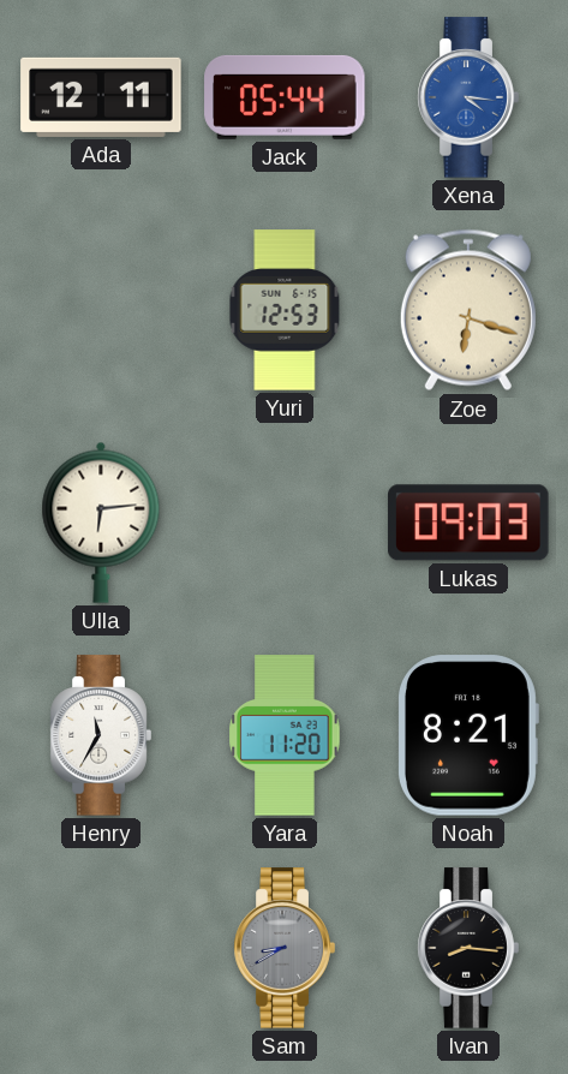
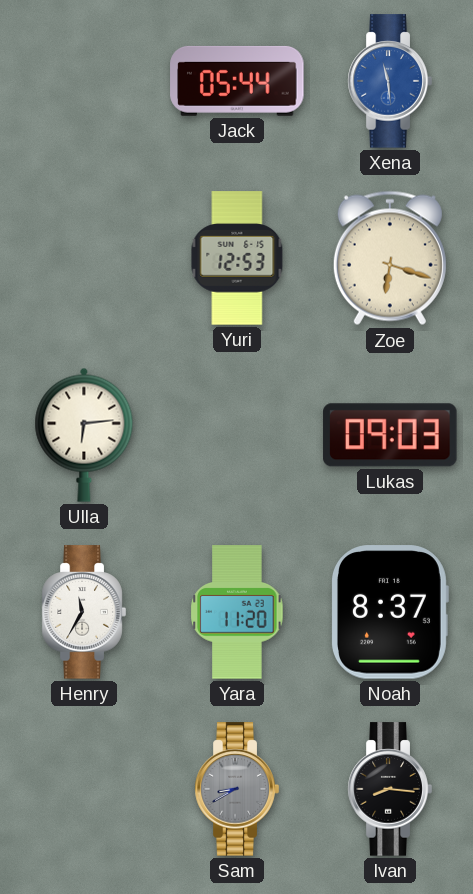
Ada: 12:11 -> none
Xena: 4:16 -> 11:29
Noah: 8:21 -> 8:37
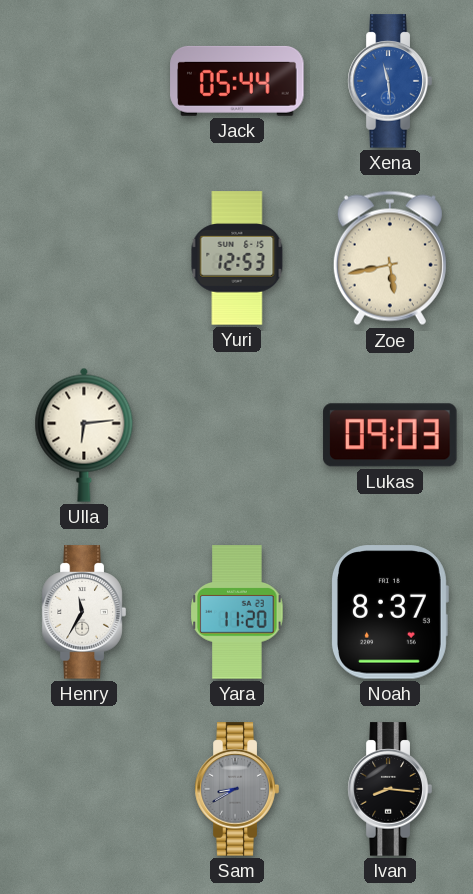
Zoe: 6:18 -> 5:43
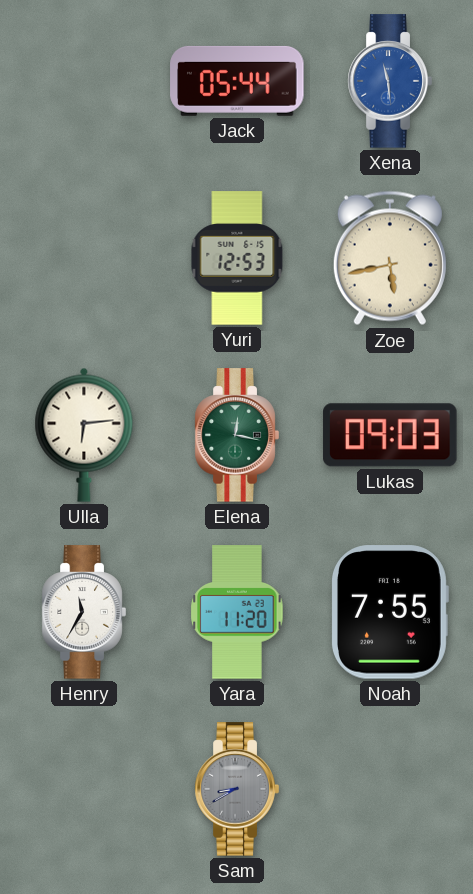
Elena: none -> 12:17
Noah: 8:37 -> 7:55
Ivan: 8:16 -> none
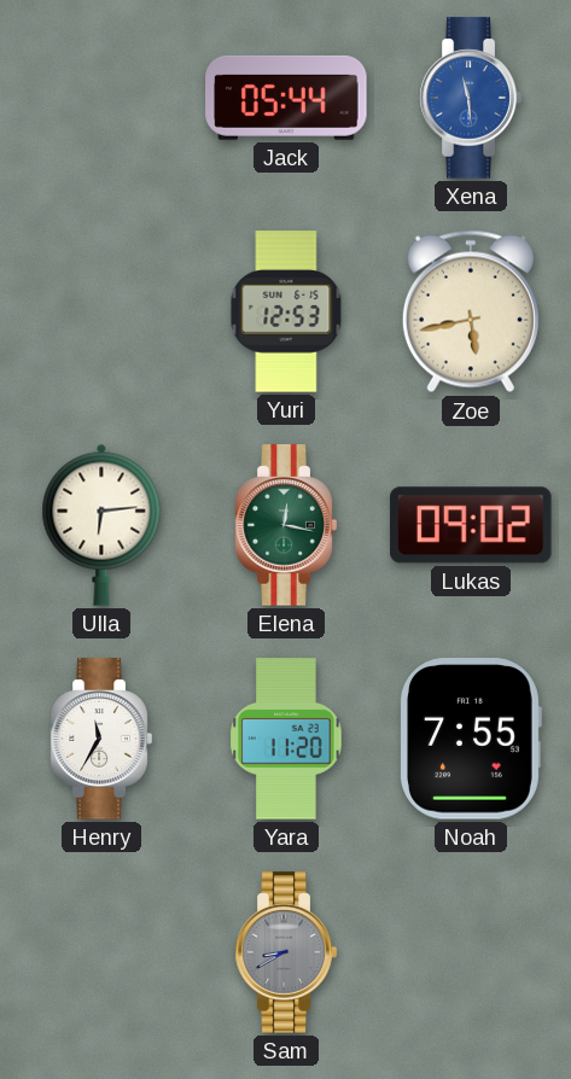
Lukas: 09:03 -> 09:02
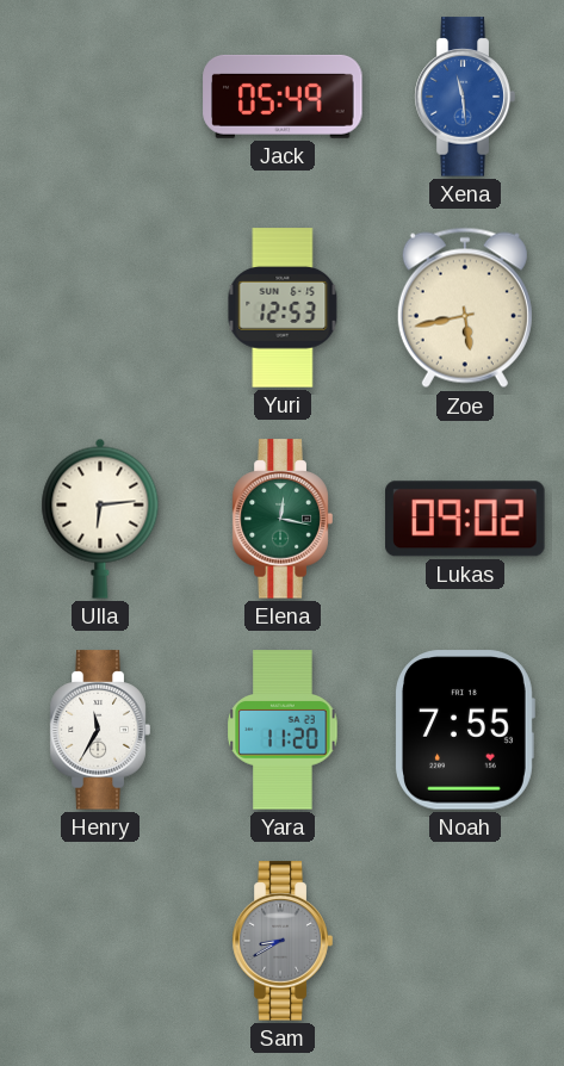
Jack: 05:44 -> 05:49
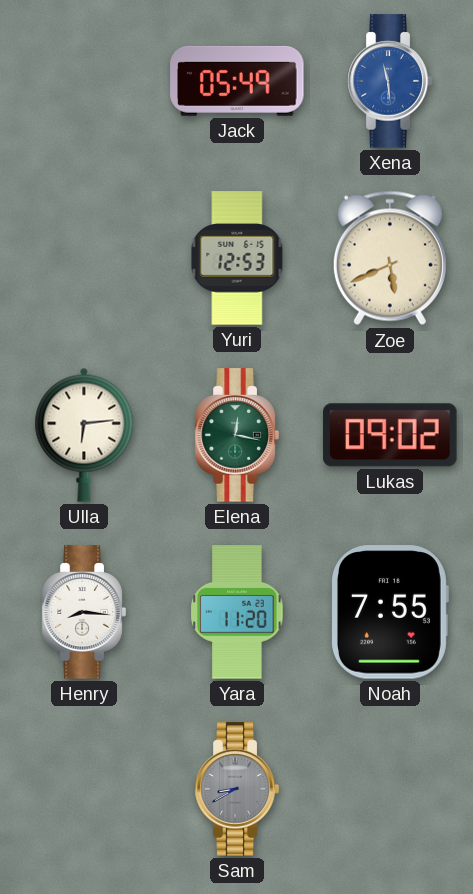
Zoe: 5:43 -> 5:41
Henry: 11:35 -> 8:16
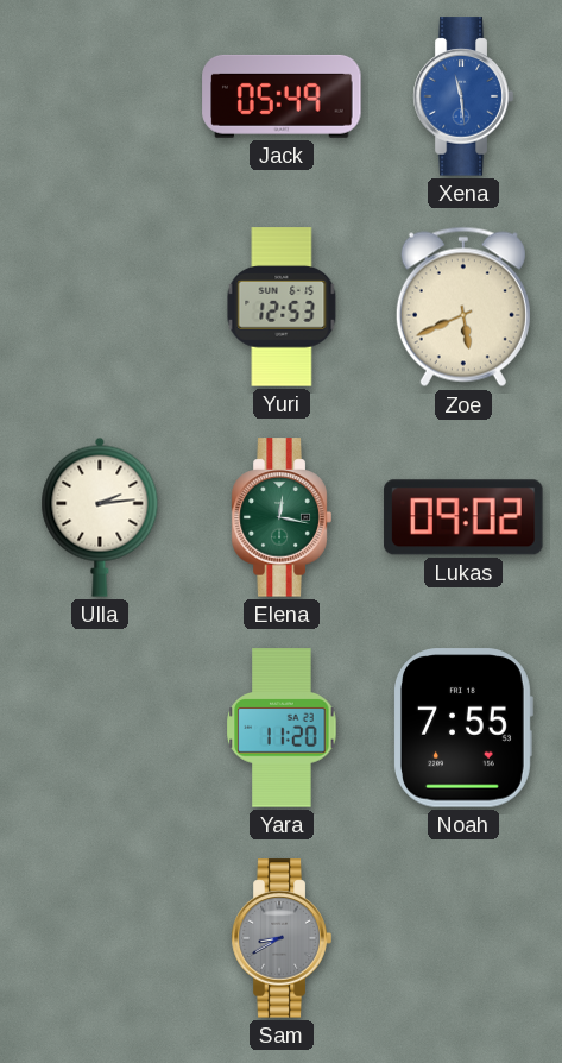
Ulla: 6:14 -> 2:14
Henry: 8:16 -> none
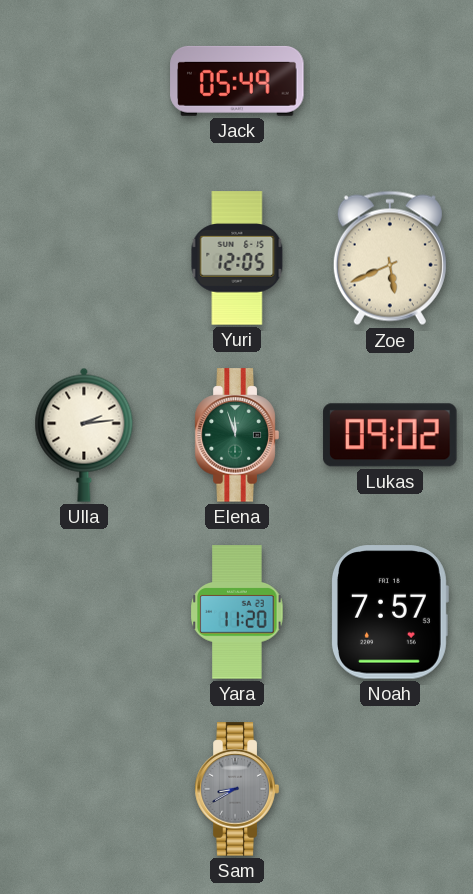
Xena: 11:29 -> none
Yuri: 12:53 -> 12:05
Elena: 12:17 -> 11:57
Noah: 7:55 -> 7:57
